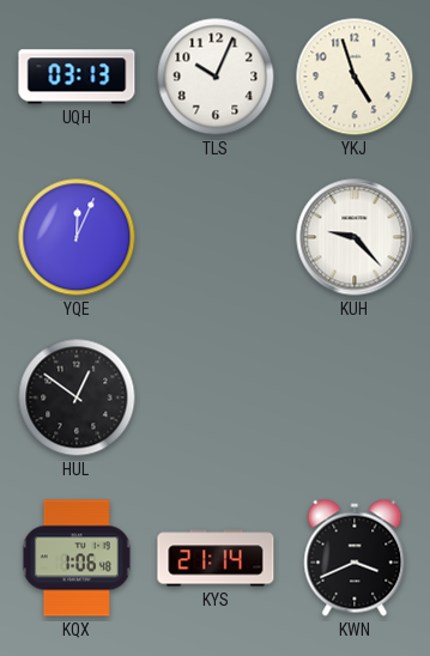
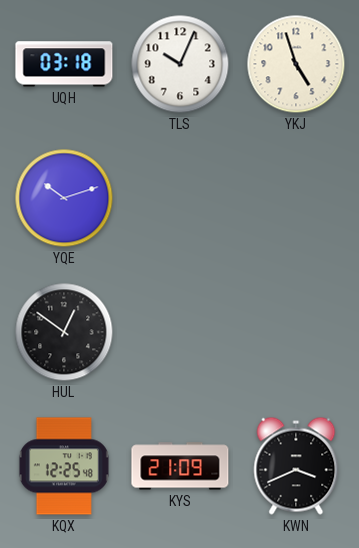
UQH: 03:13 -> 03:18
YQE: 12:04 -> 10:12
KUH: 9:23 -> none
KQX: 1:06 -> 12:25
KYS: 21:14 -> 21:09
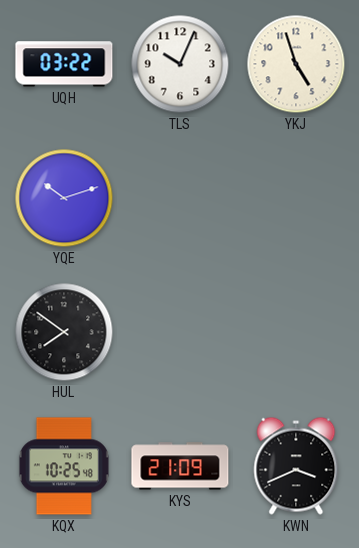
UQH: 03:18 -> 03:22
HUL: 12:51 -> 7:51
KQX: 12:25 -> 10:25
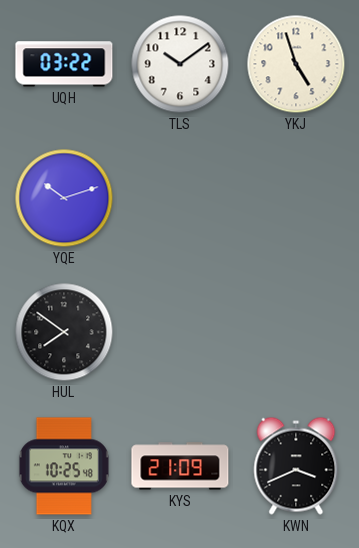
TLS: 10:04 -> 10:09
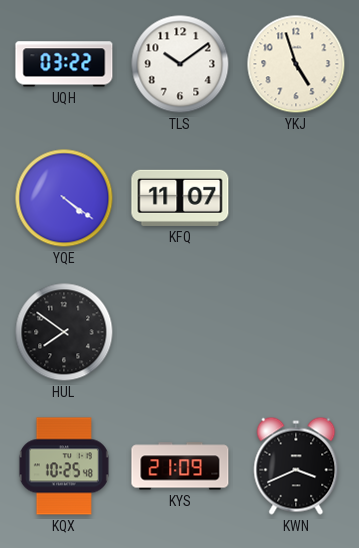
YQE: 10:12 -> 4:21
KFQ: none -> 11:07
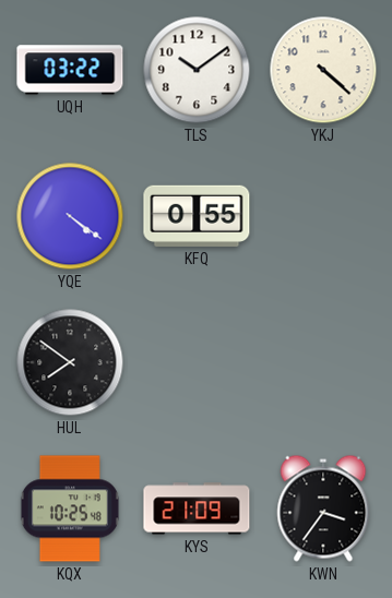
YKJ: 4:57 -> 4:22
KFQ: 11:07 -> 0:55
KWN: 3:41 -> 3:36
